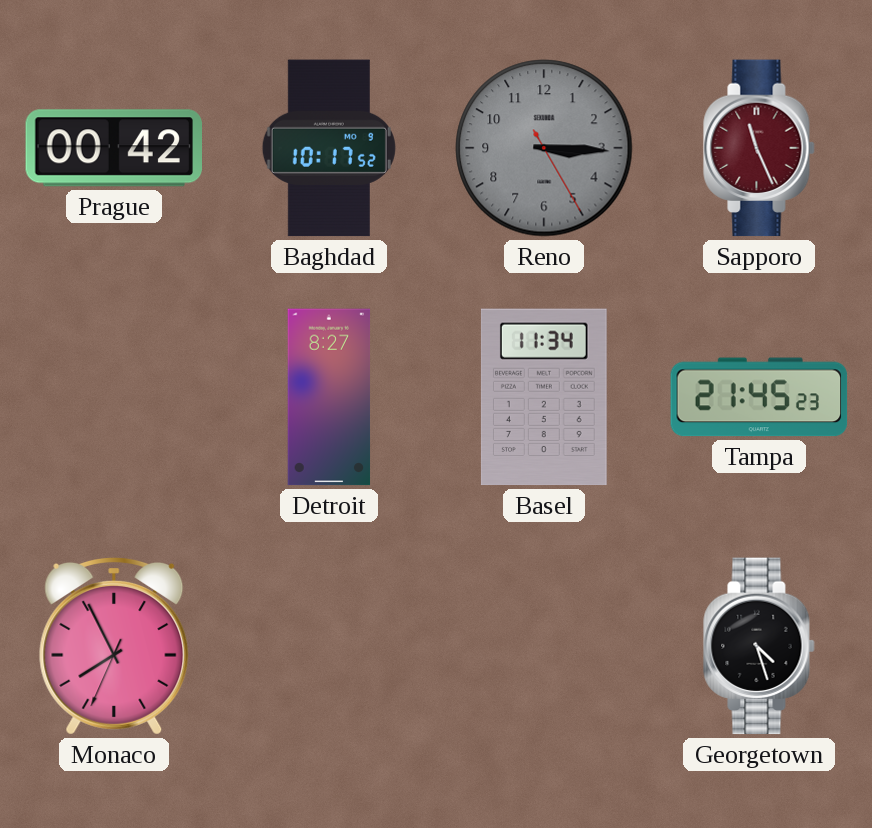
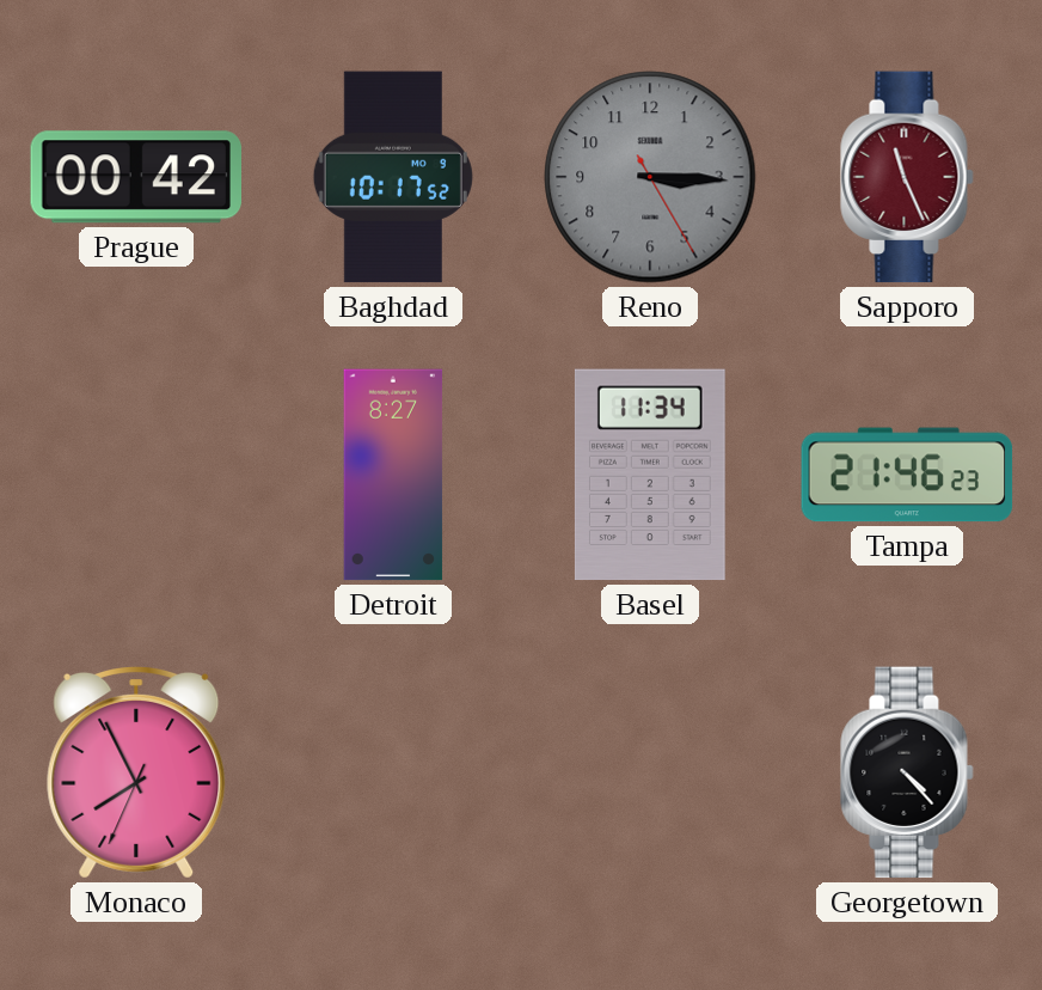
Tampa: 21:45 -> 21:46
Georgetown: 4:27 -> 4:23
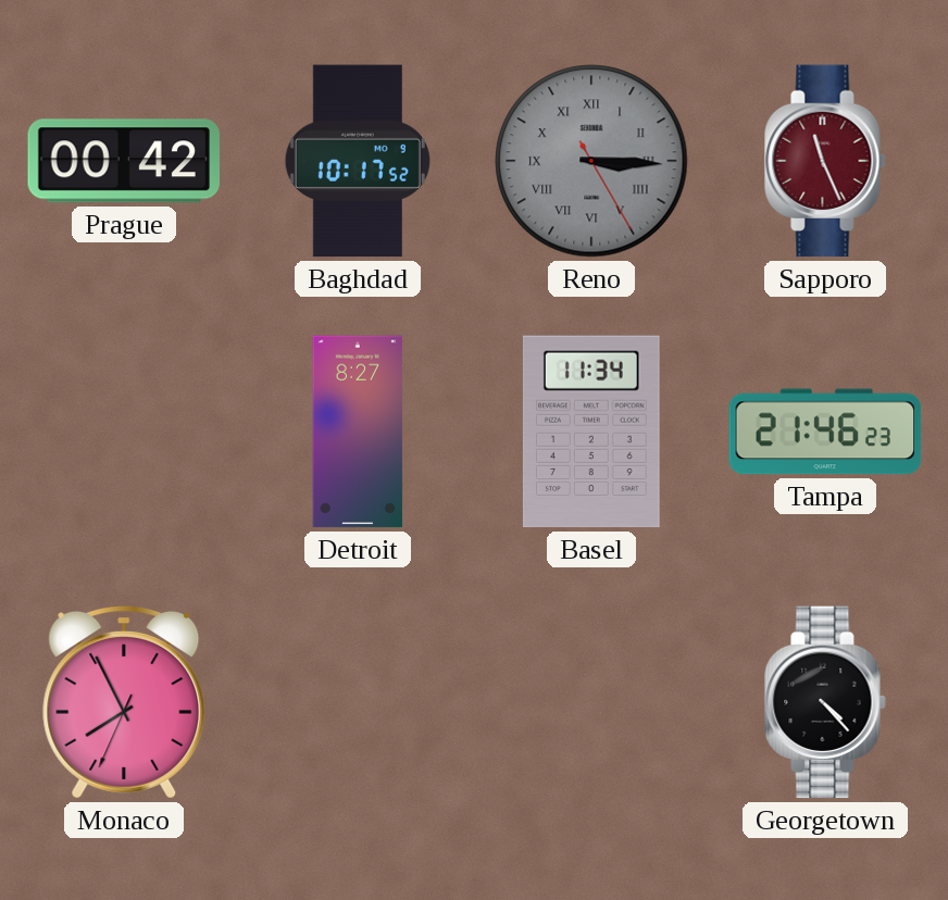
Reno numerals: Arabic -> Roman
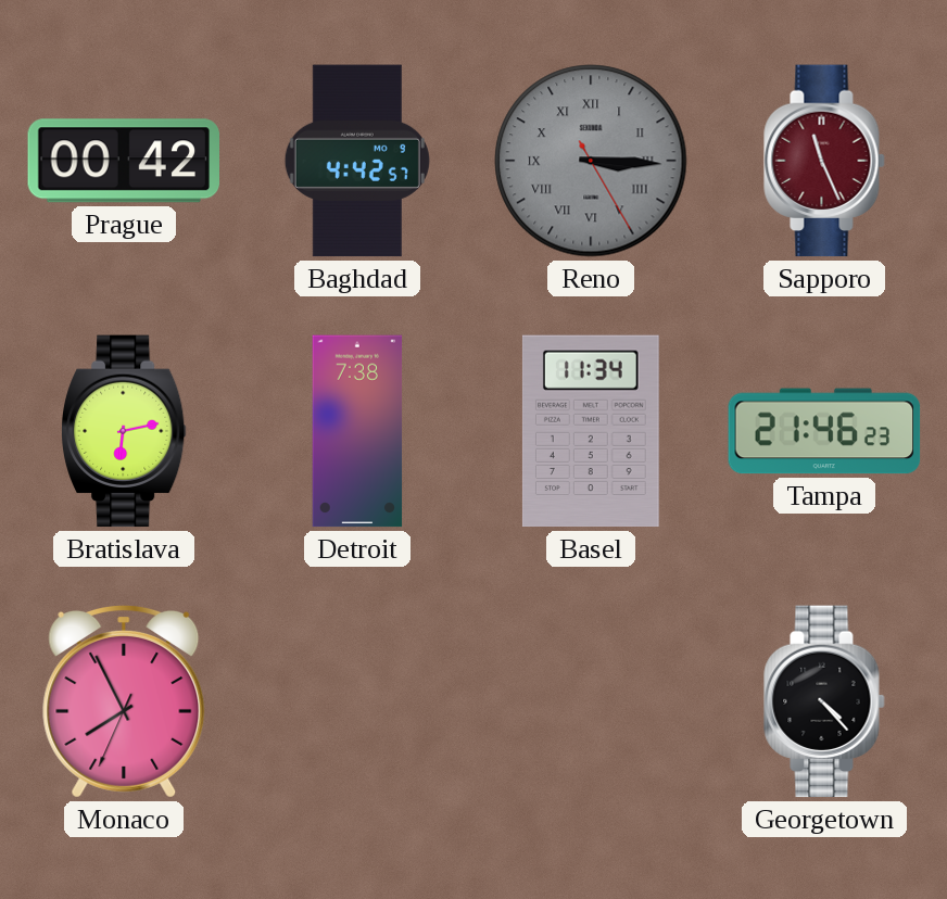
Baghdad: 10:17 -> 4:42
Bratislava: none -> 6:13
Detroit: 8:27 -> 7:38
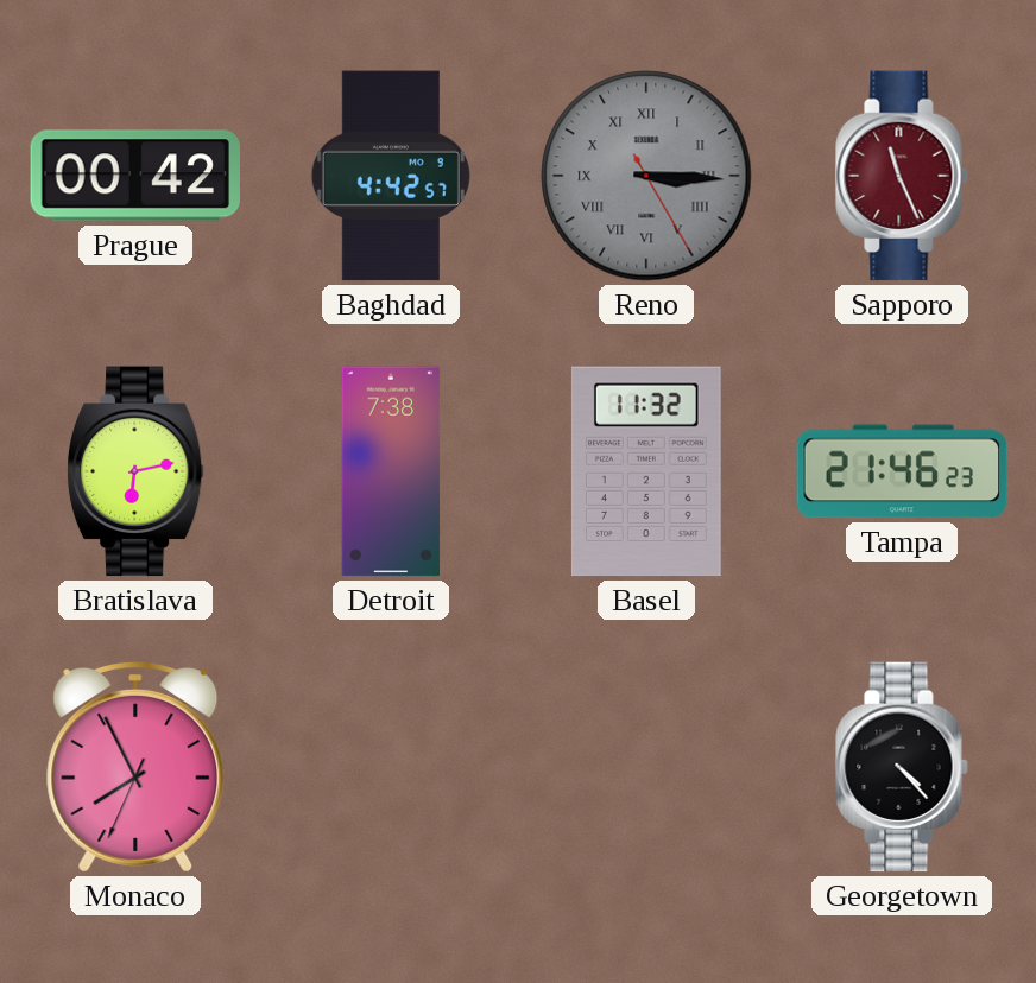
Basel: 11:34 -> 11:32
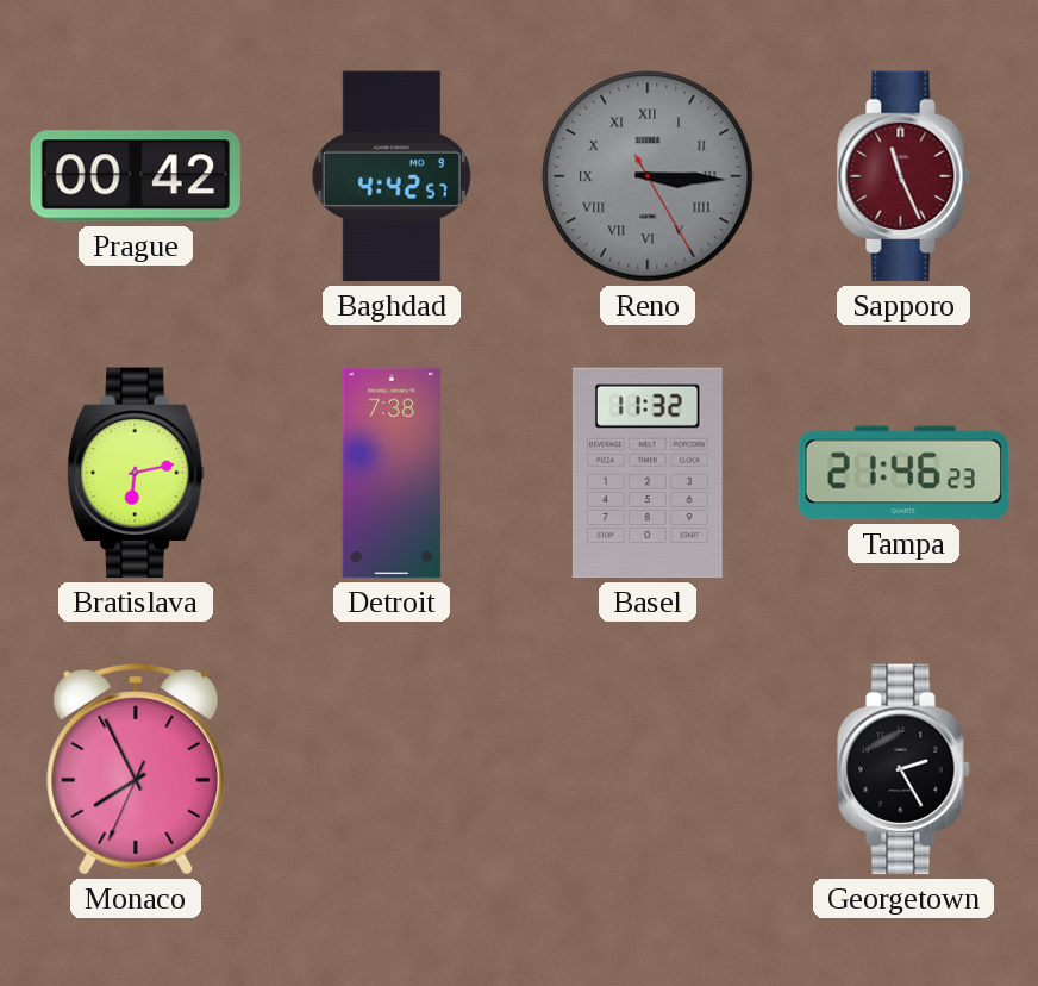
Georgetown: 4:23 -> 2:25
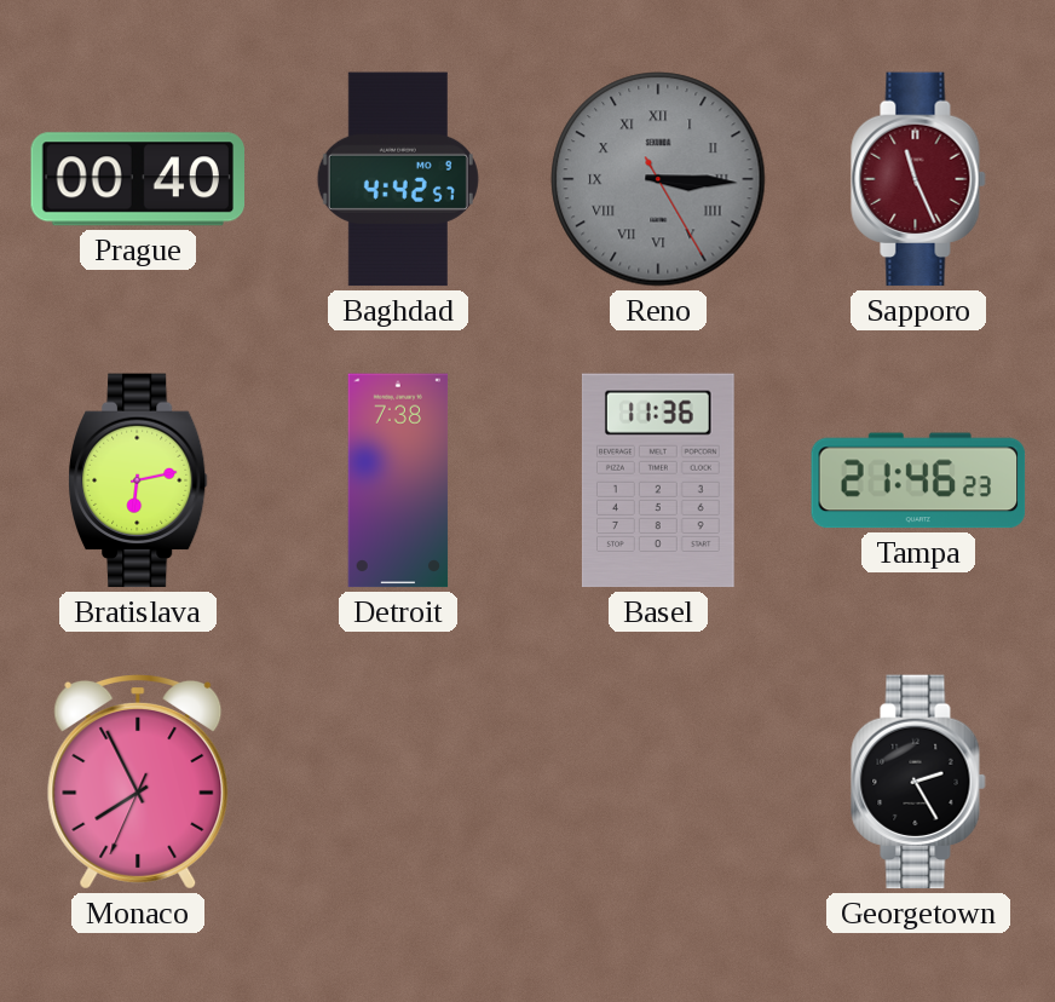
Prague: 00:42 -> 00:40
Basel: 11:32 -> 11:36
